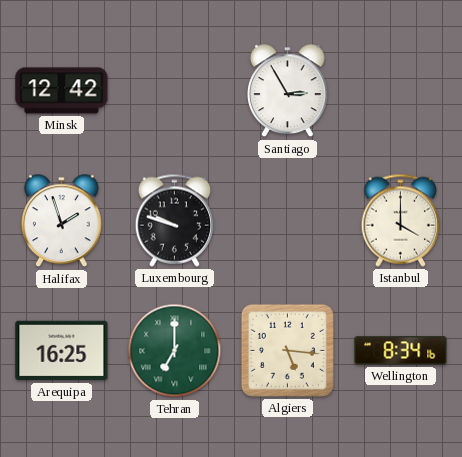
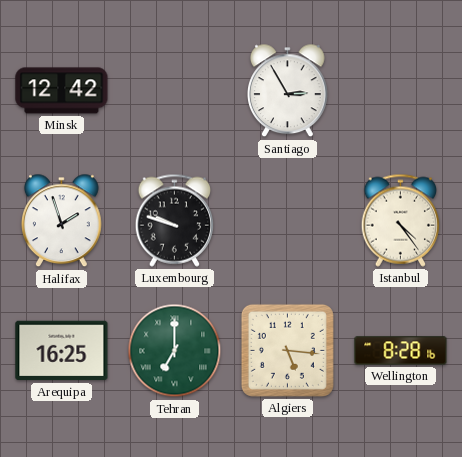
Istanbul: 4:00 -> 4:24
Wellington: 8:34 -> 8:28
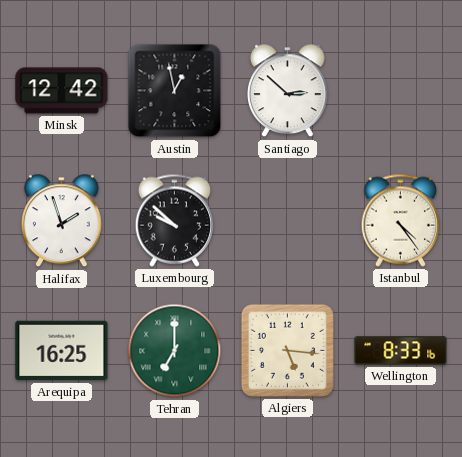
Austin: none -> 12:58
Santiago: 2:55 -> 2:52
Luxembourg: 9:48 -> 9:52
Wellington: 8:28 -> 8:33
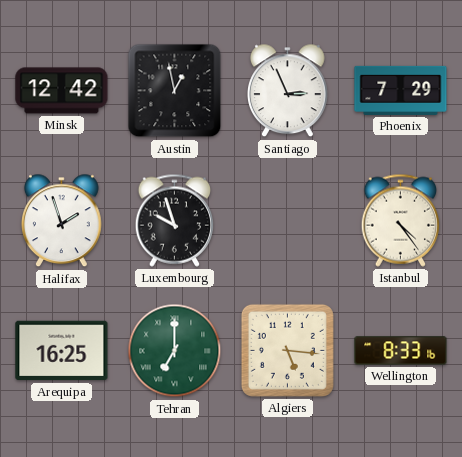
Santiago: 2:52 -> 2:56
Phoenix: none -> 7:29
Luxembourg: 9:52 -> 9:57
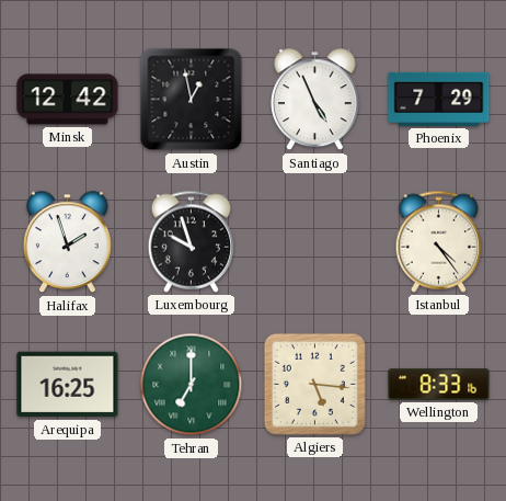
Santiago: 2:56 -> 4:56
